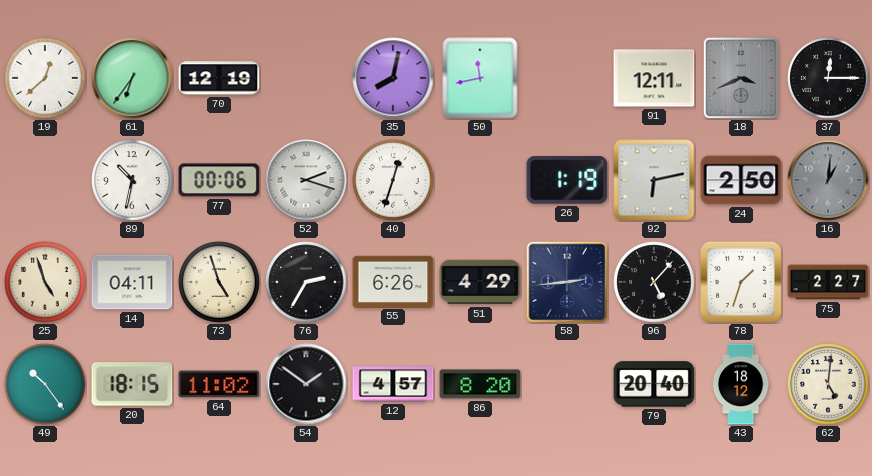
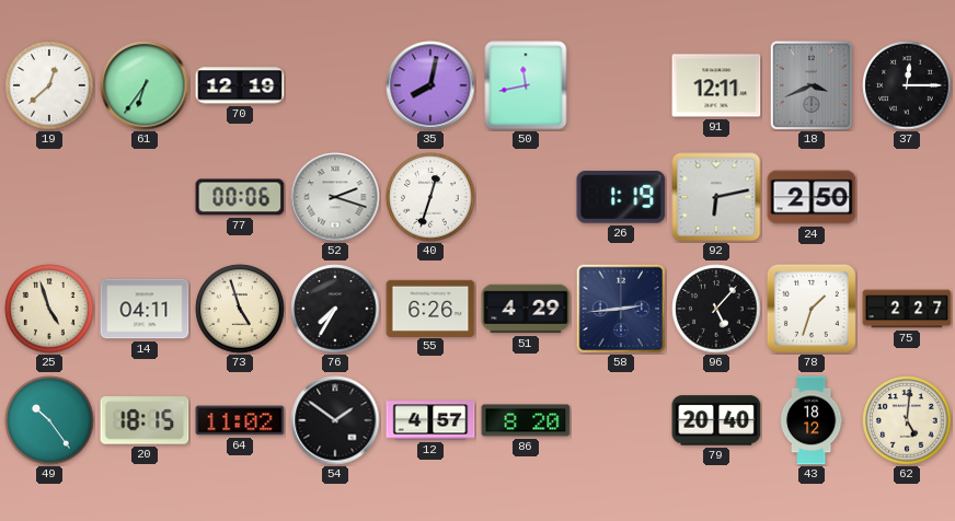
89: 10:32 -> none
16: 1:01 -> none
76: 2:35 -> 7:35
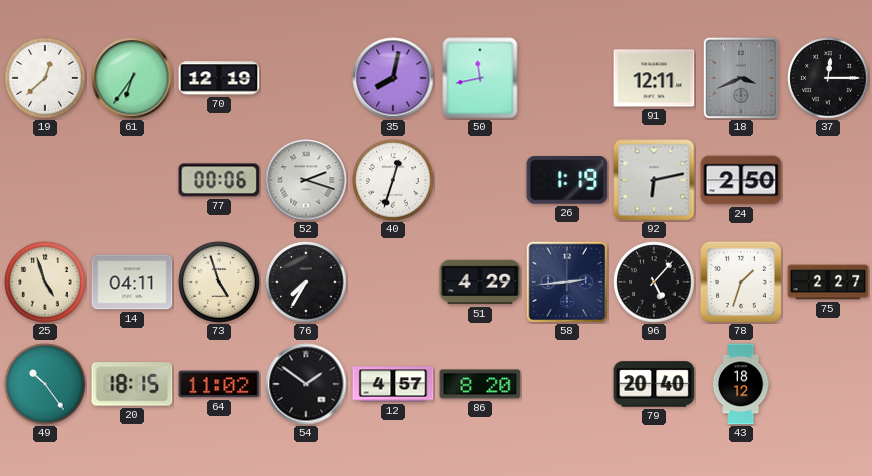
55: 6:26 -> none
62: 5:01 -> none
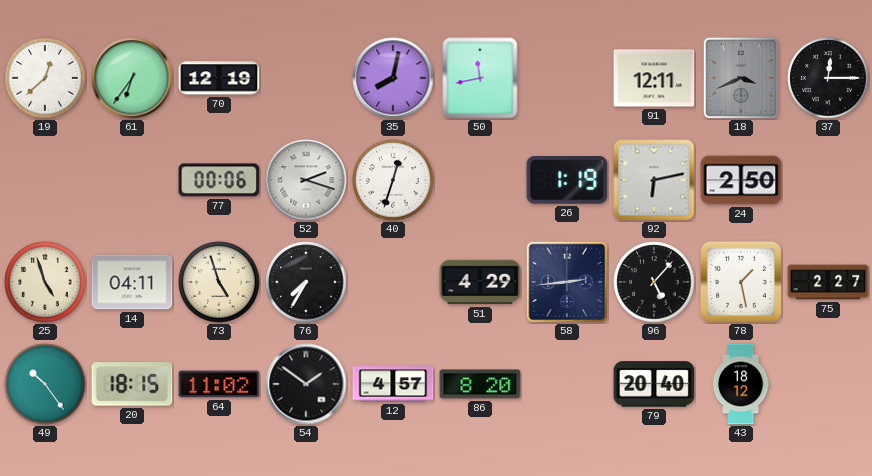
78: 1:33 -> 1:28
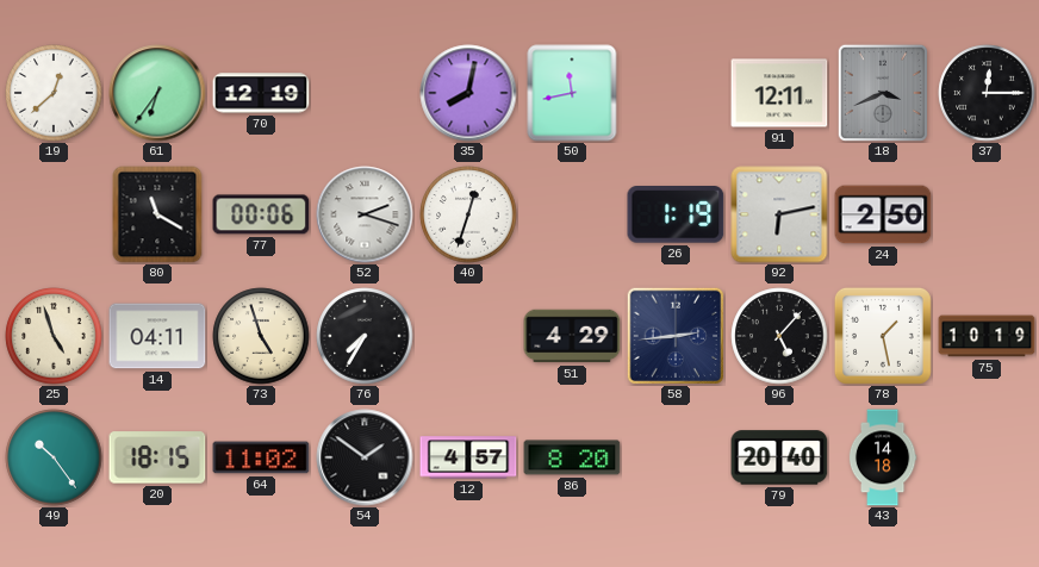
80: none -> 11:20
75: 2:27 -> 10:19
43: 18:12 -> 14:18
